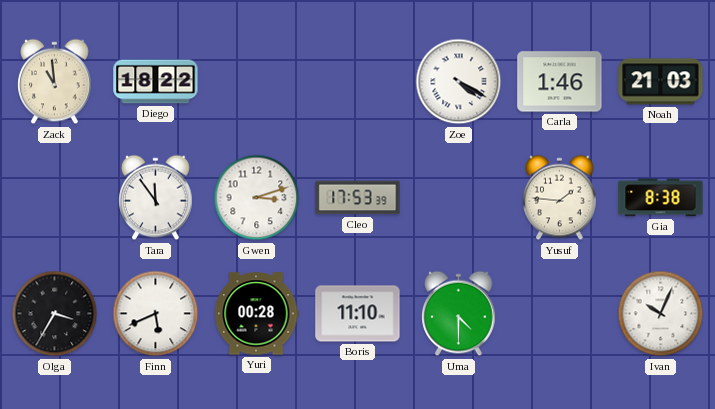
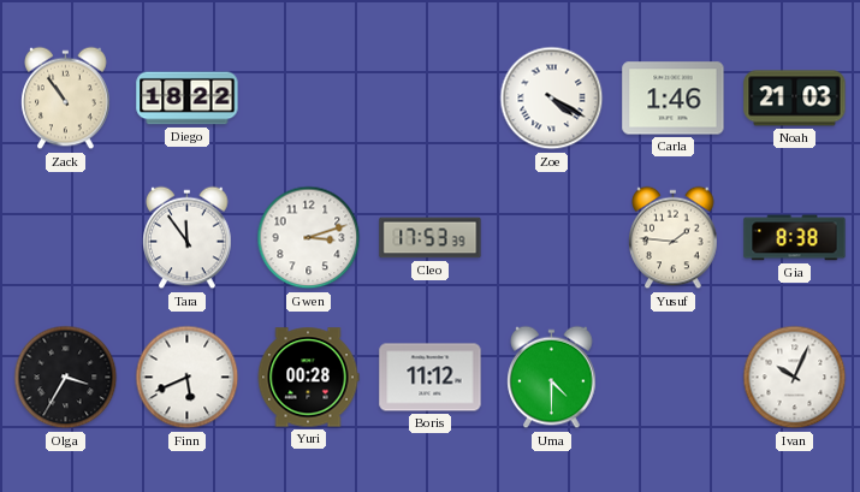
Zack: 10:59 -> 10:54
Boris: 11:10 -> 11:12
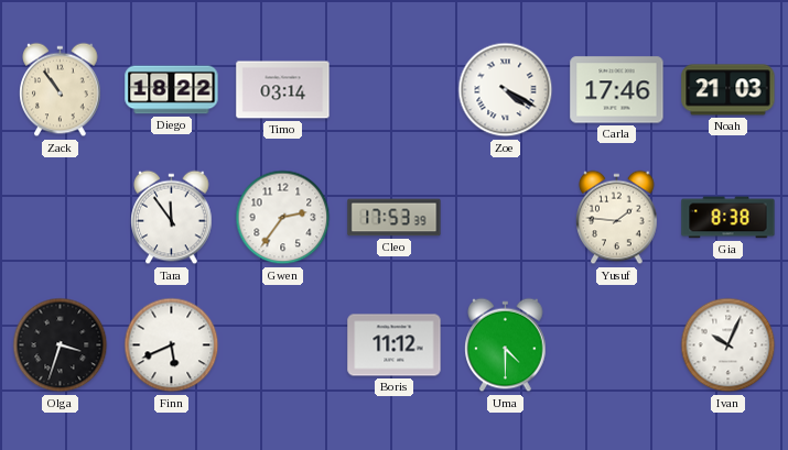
Timo: none -> 03:14
Carla: 1:46 -> 17:46
Gwen: 3:12 -> 2:36
Olga: 3:35 -> 3:33
Yuri: 00:28 -> none
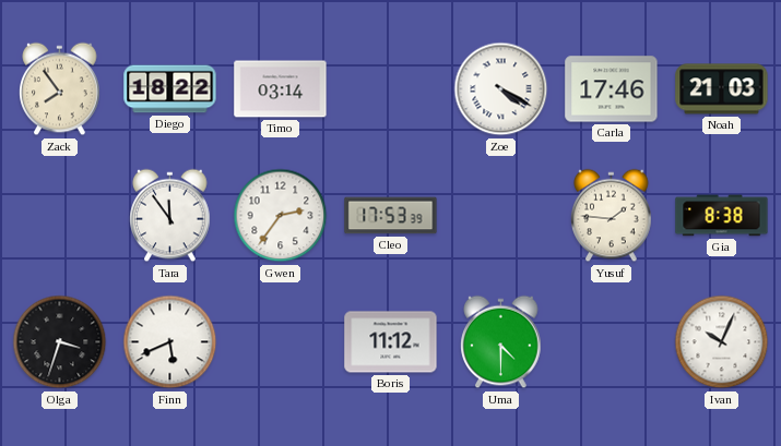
Zack: 10:54 -> 7:54
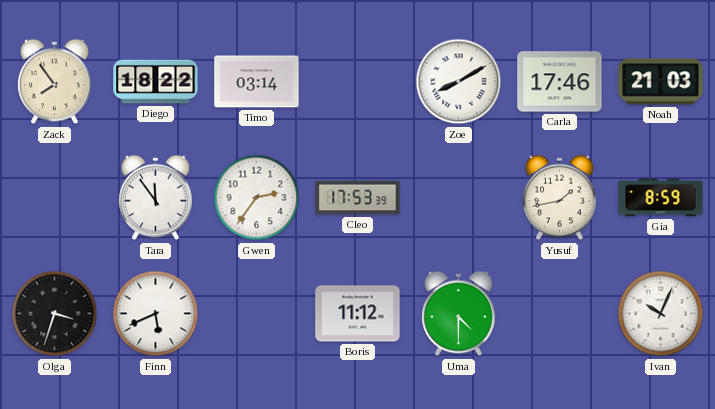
Zoe: 4:20 -> 8:10
Yusuf: 1:46 -> 1:43
Gia: 8:38 -> 8:59
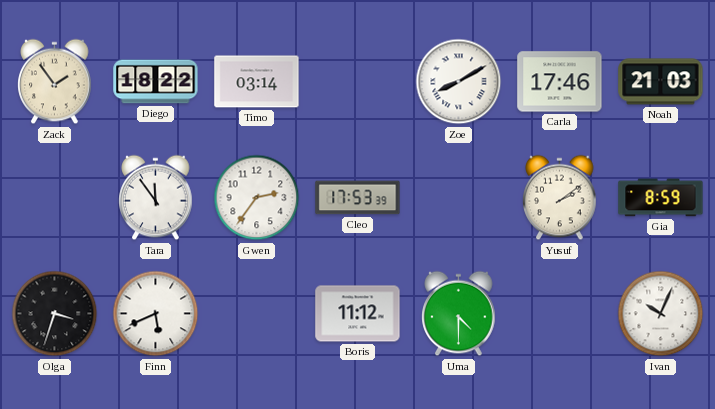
Zack: 7:54 -> 1:54
Yusuf: 1:43 -> 2:09
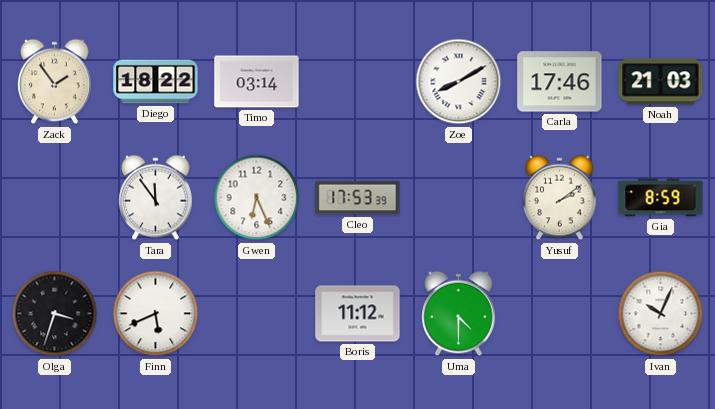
Gwen: 2:36 -> 6:26
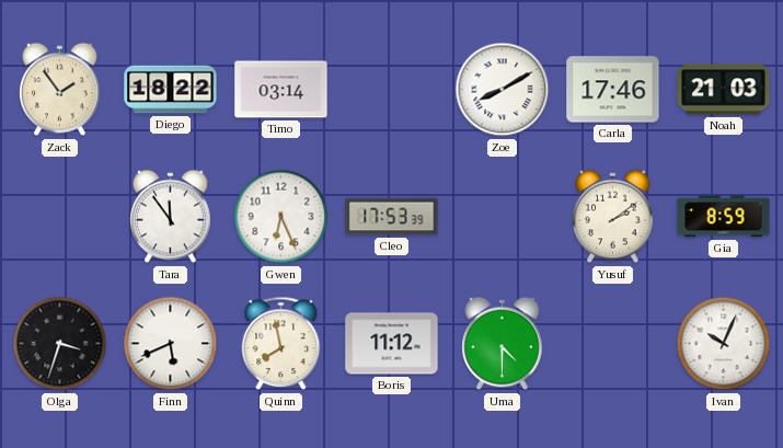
Quinn: none -> 7:58
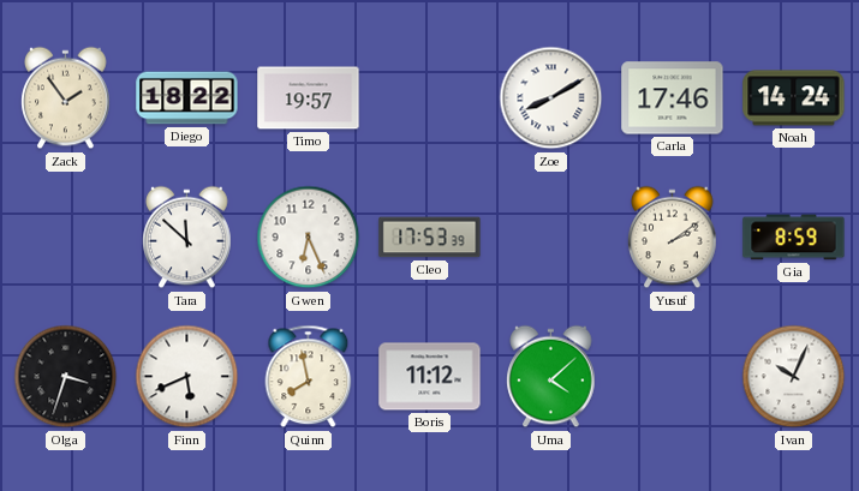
Timo: 03:14 -> 19:57
Noah: 21:03 -> 14:24
Tara: 11:54 -> 11:52
Uma: 4:30 -> 4:08
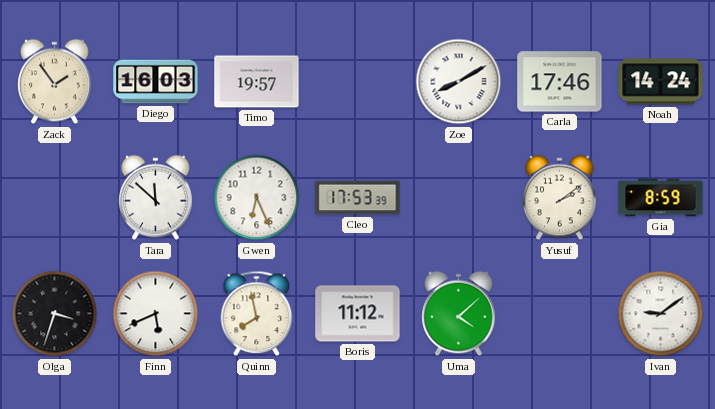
Diego: 18:22 -> 16:03
Ivan: 10:04 -> 9:09
